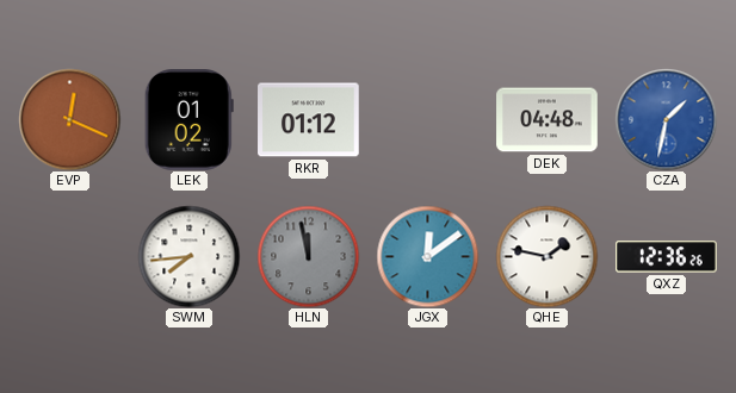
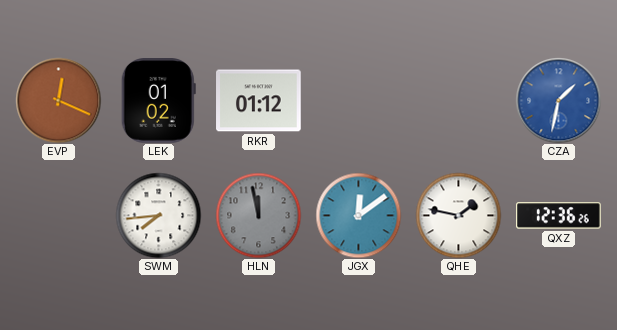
DEK: 04:48 -> none
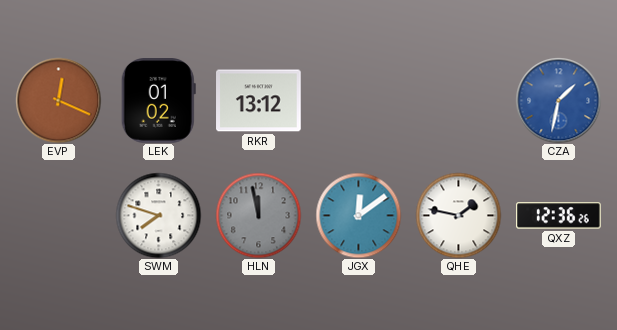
RKR: 01:12 -> 13:12
SWM: 7:44 -> 7:48
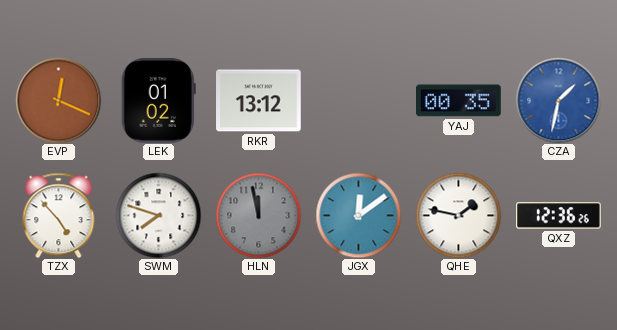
YAJ: none -> 00:35
TZX: none -> 4:53
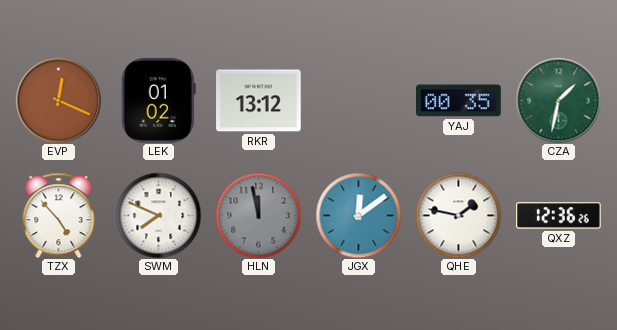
CZA dial: blue -> green
SWM: 7:48 -> 7:49
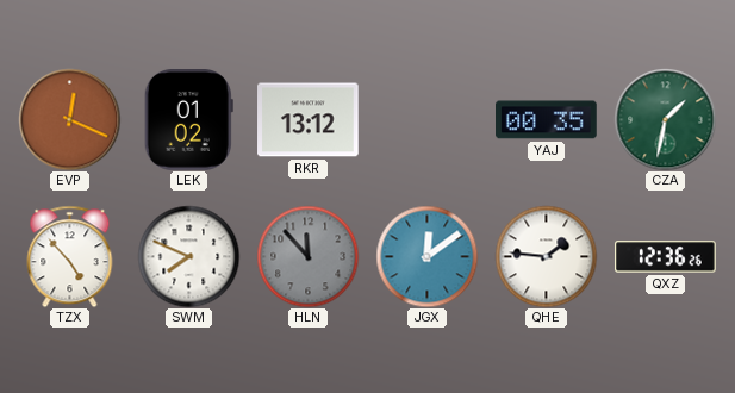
HLN: 11:58 -> 11:53
QHE: 1:47 -> 1:46
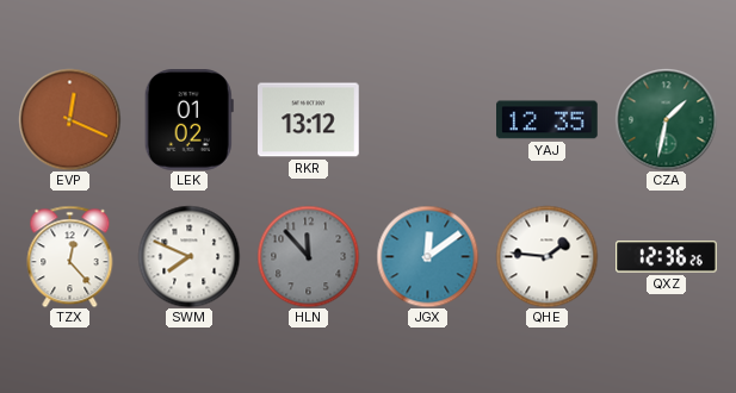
YAJ: 00:35 -> 12:35
TZX: 4:53 -> 12:23
